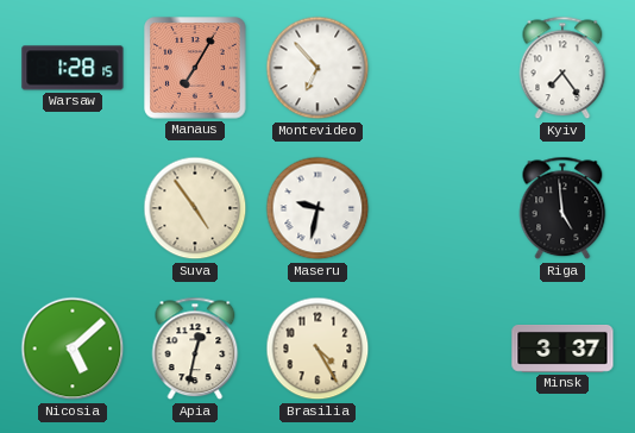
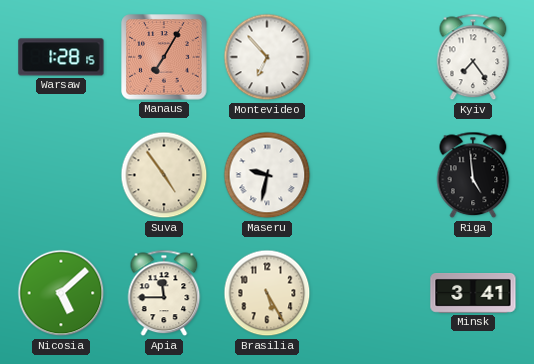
Apia: 12:32 -> 11:45
Brasilia: 4:25 -> 5:25
Minsk: 3:37 -> 3:41
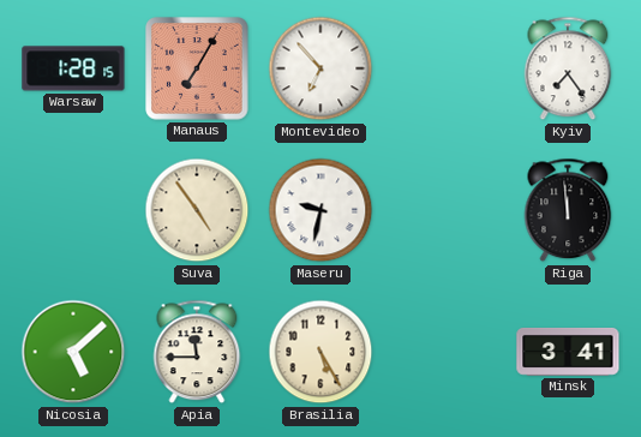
Riga: 4:59 -> 11:59
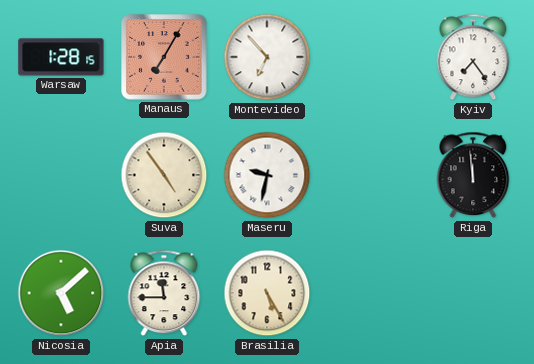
Minsk: 3:41 -> none
